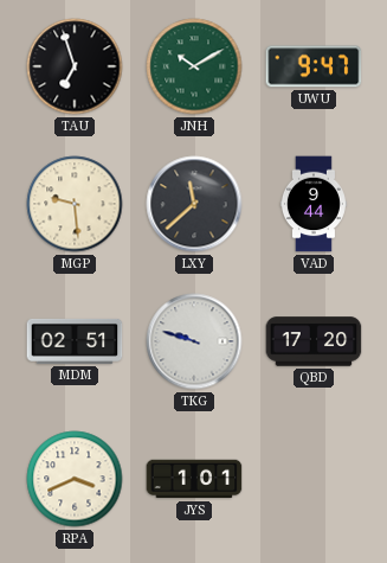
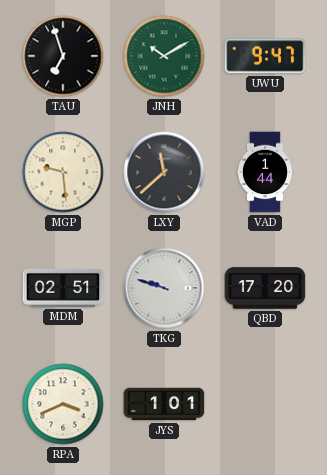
VAD: 9:44 -> 1:44
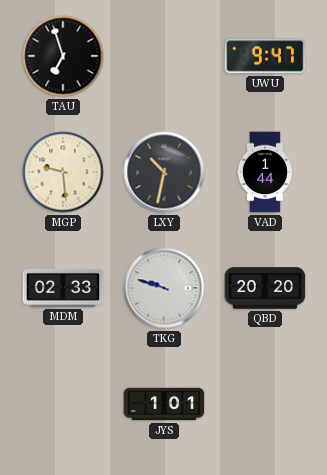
JNH: 10:10 -> none
LXY: 11:38 -> 10:32
MDM: 02:51 -> 02:33
QBD: 17:20 -> 20:20
RPA: 3:41 -> none
